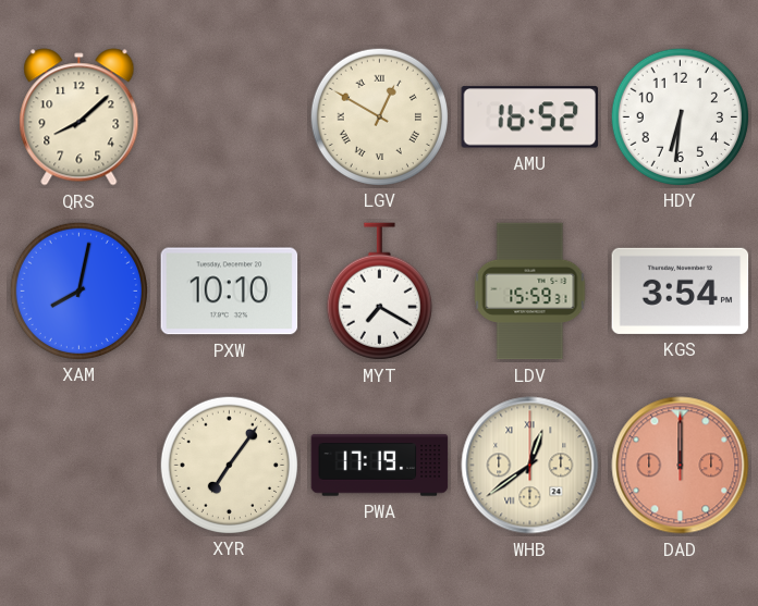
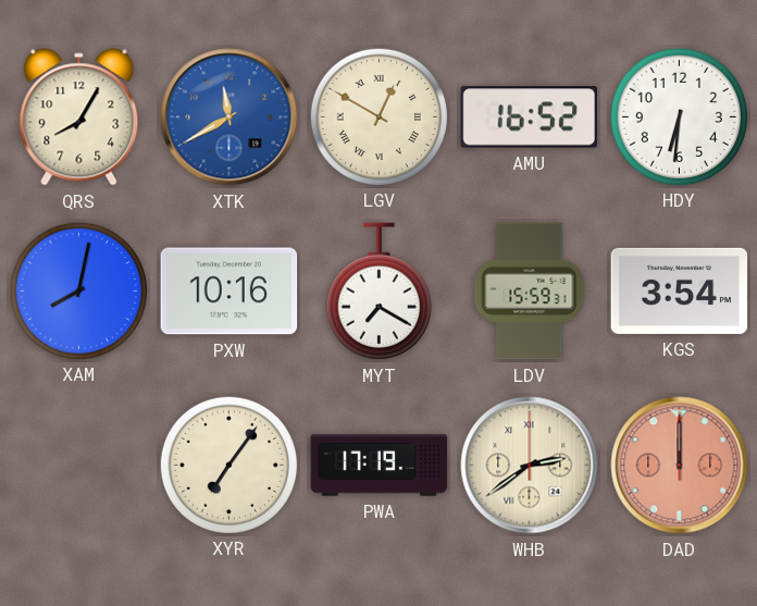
QRS: 8:08 -> 8:05
XTK: none -> 11:40
PXW: 10:10 -> 10:16
WHB: 12:39 -> 2:39
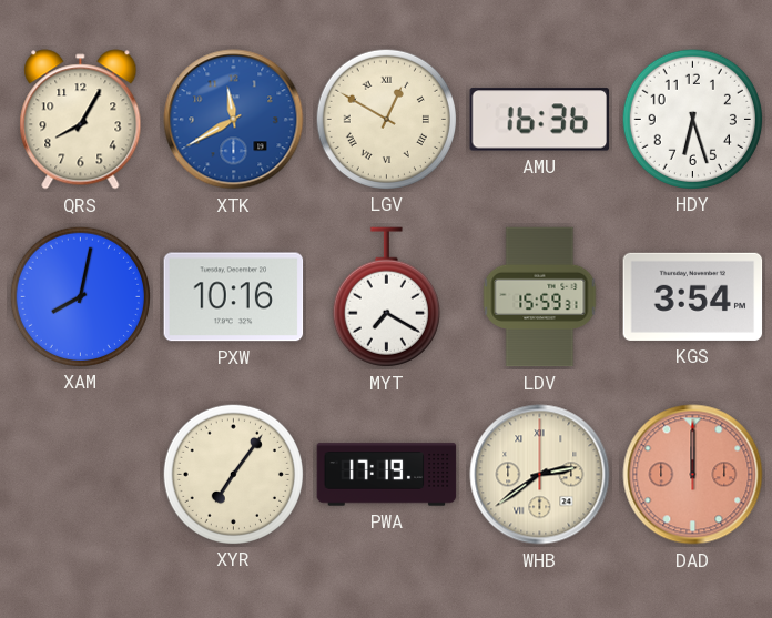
AMU: 16:52 -> 16:36
HDY: 6:31 -> 6:27
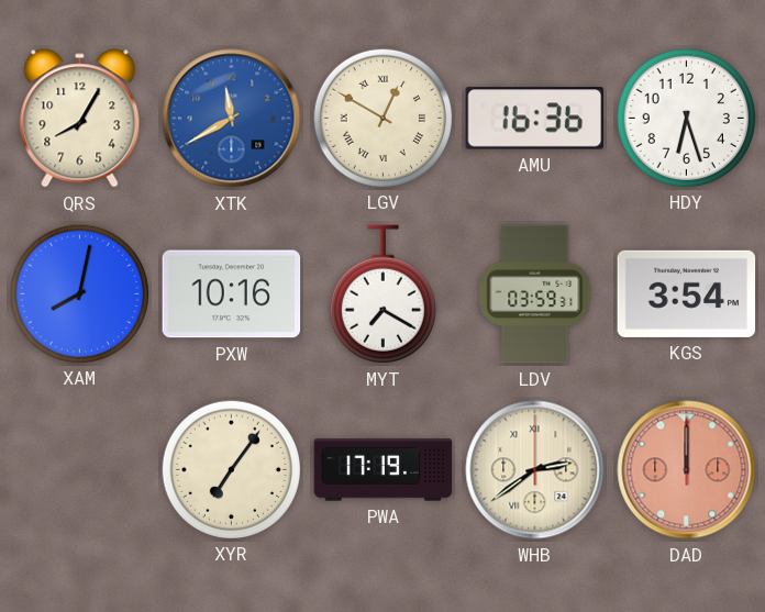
LDV: 15:59 -> 03:59
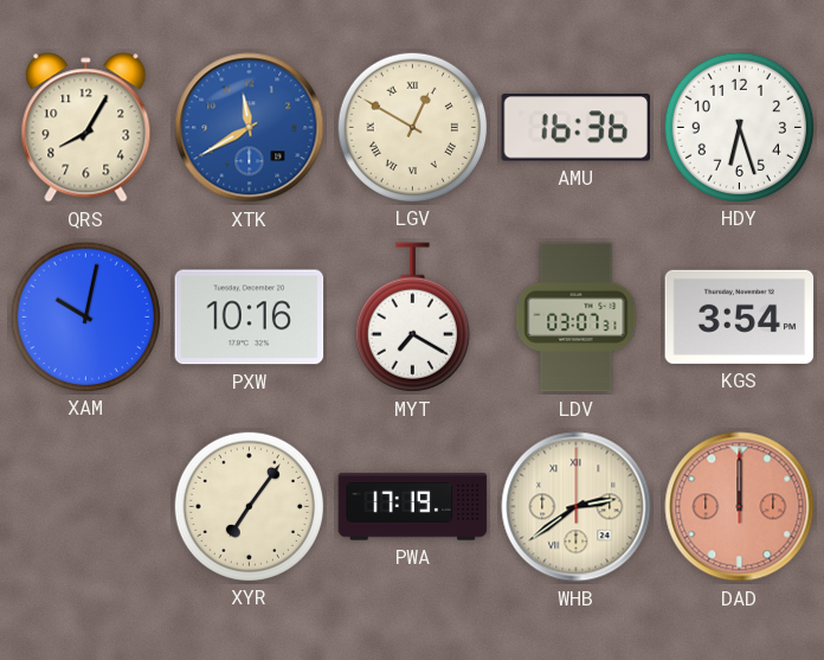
XAM: 8:02 -> 10:02
LDV: 03:59 -> 03:07
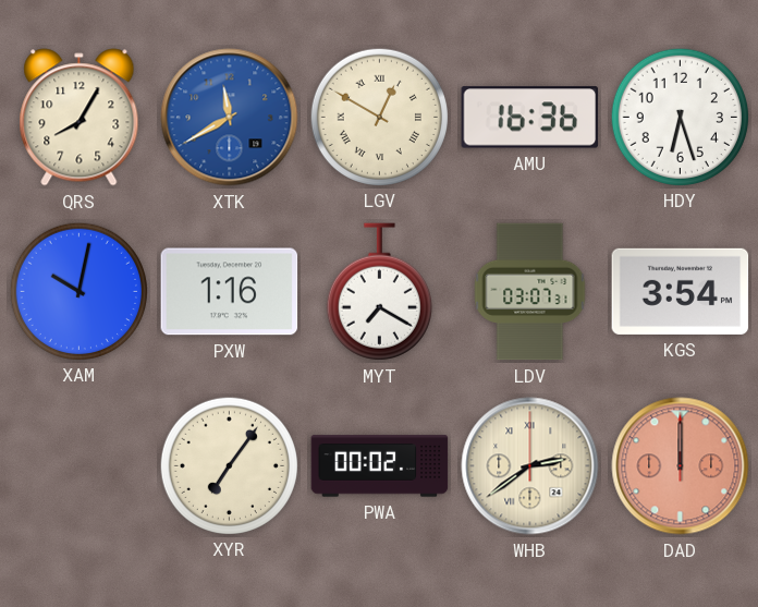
PXW: 10:16 -> 1:16
PWA: 17:19 -> 00:02
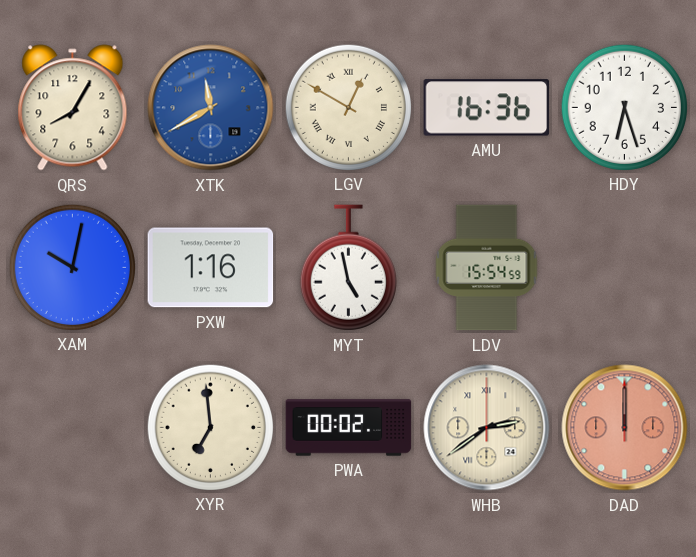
MYT: 7:20 -> 4:58
LDV: 03:07 -> 15:54
KGS: 3:54 -> none
XYR: 7:06 -> 6:59
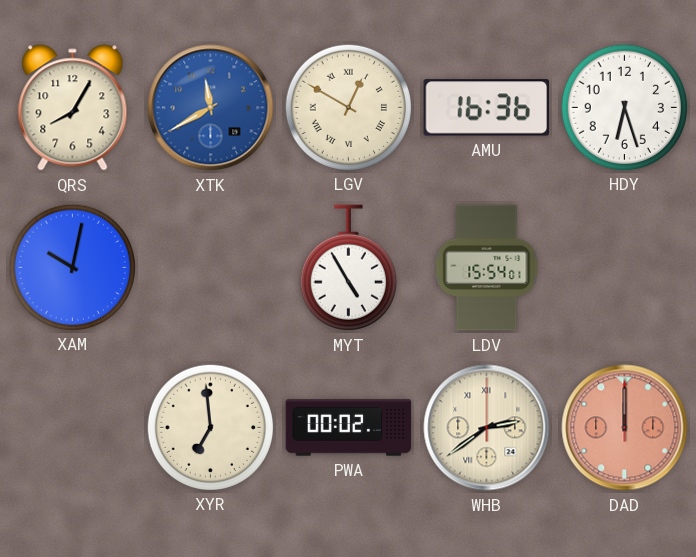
PXW: 1:16 -> none
MYT: 4:58 -> 4:55
LDV: 15:54:59 -> 15:54:01
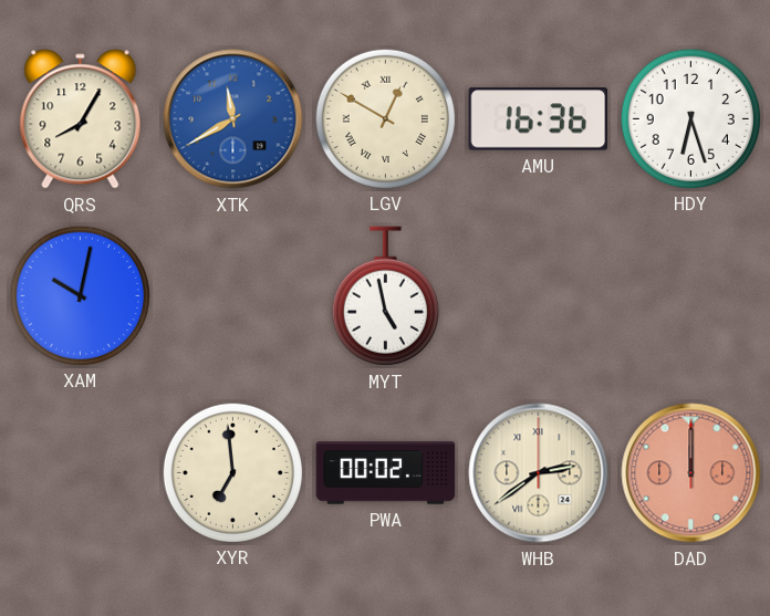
MYT: 4:55 -> 4:58
LDV: 15:54 -> none
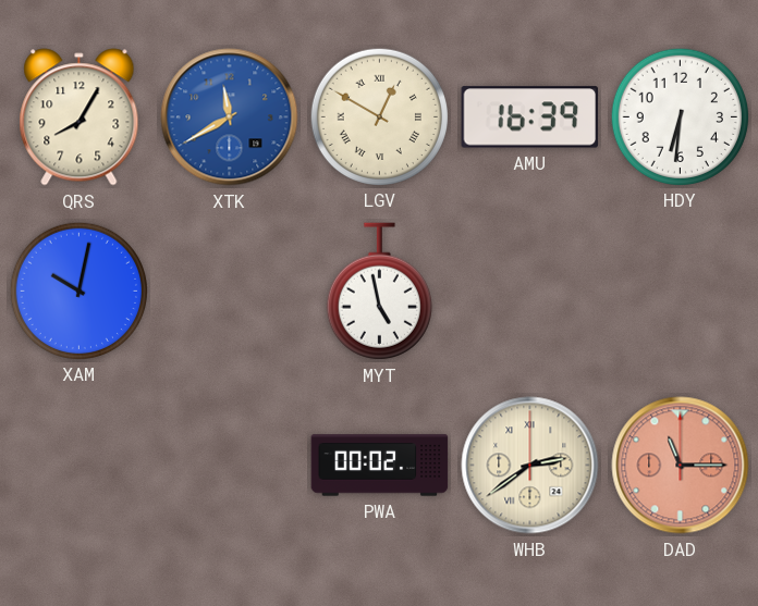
AMU: 16:36 -> 16:39
HDY: 6:27 -> 6:31
XYR: 6:59 -> none
DAD: 12:00 -> 11:15
